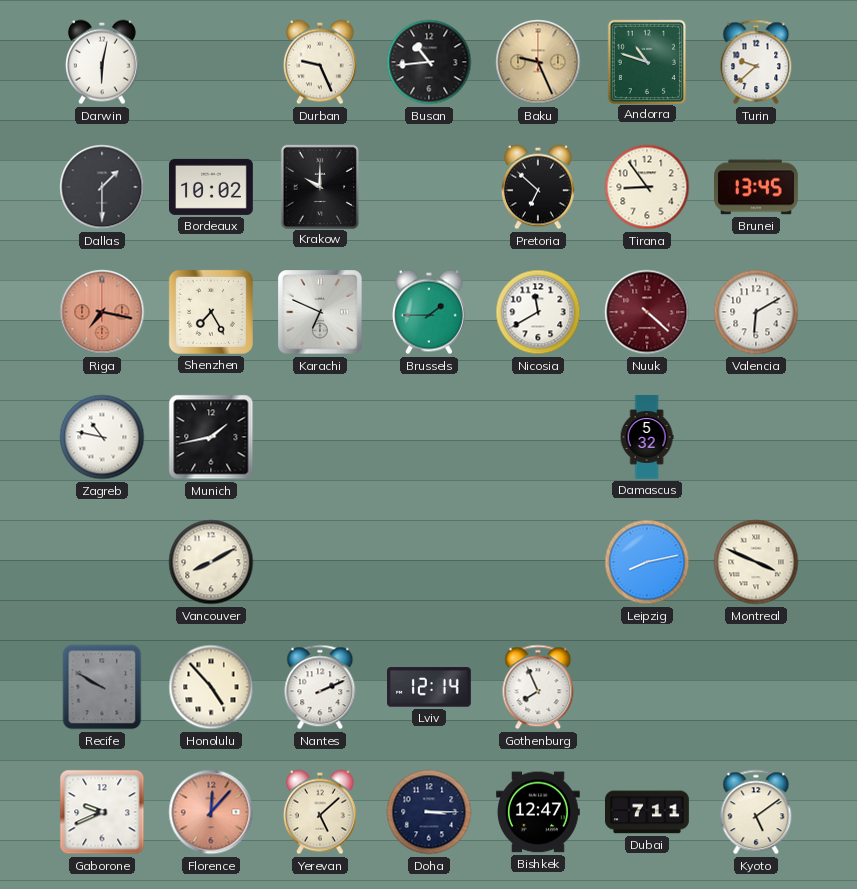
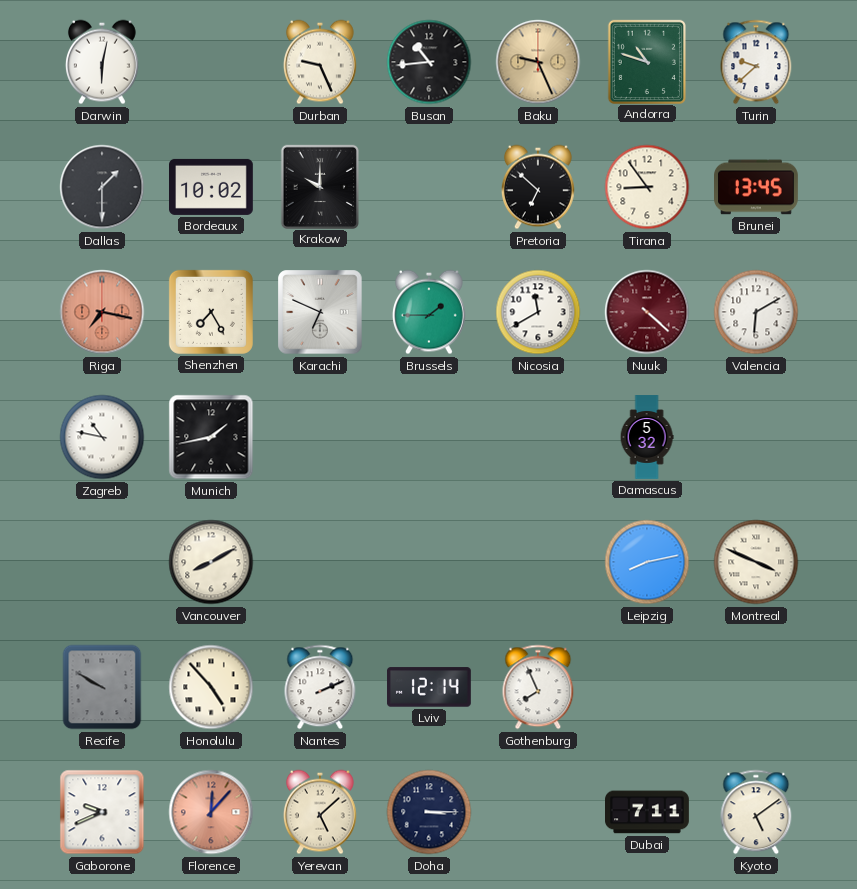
Bishkek: 12:47 -> none
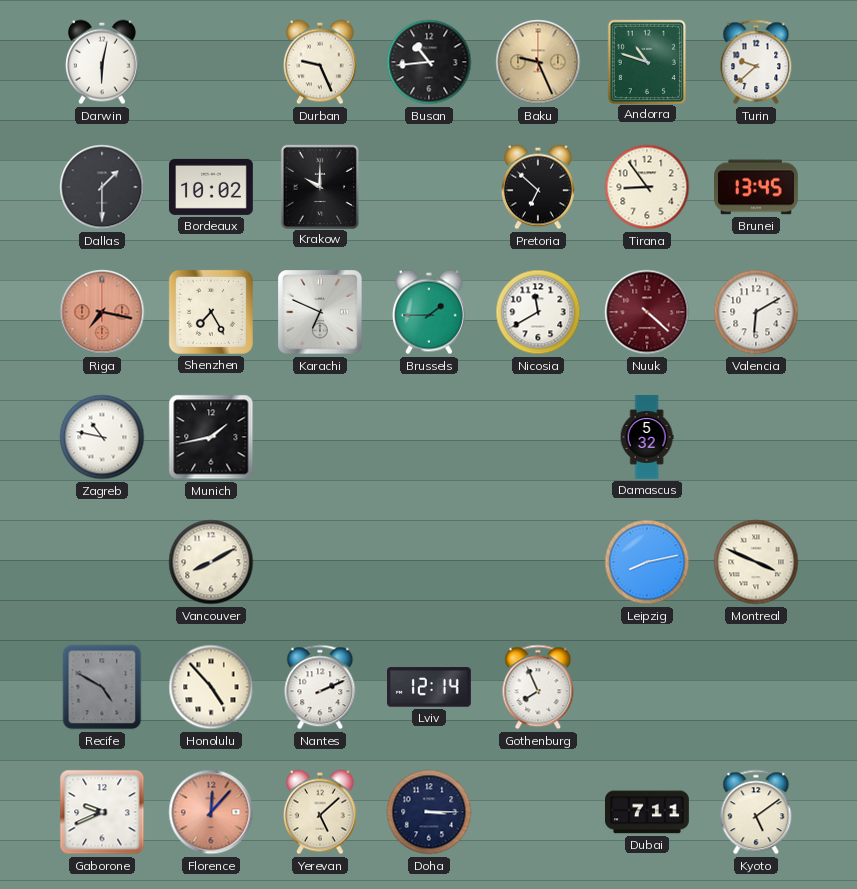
Recife: 9:50 -> 4:50
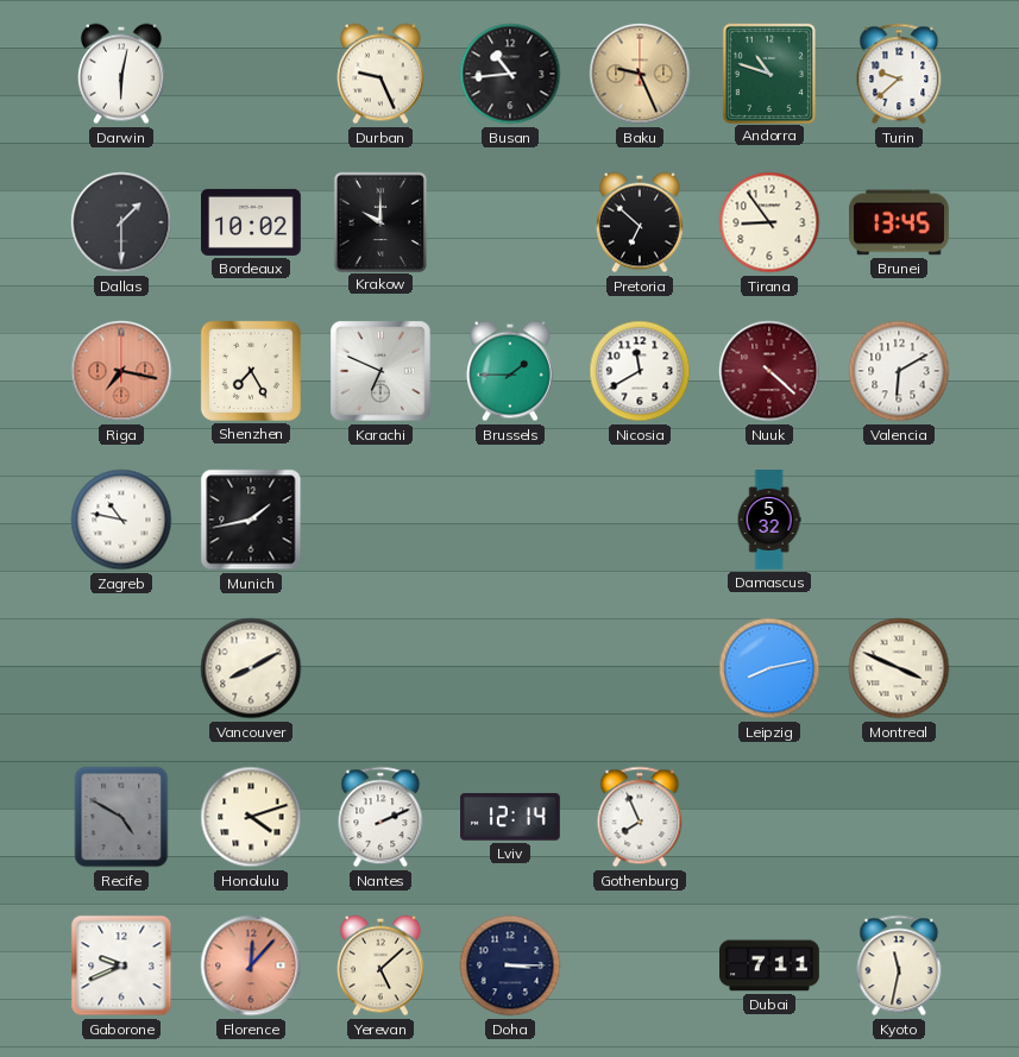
Honolulu: 4:53 -> 4:12
Kyoto: 5:09 -> 11:32
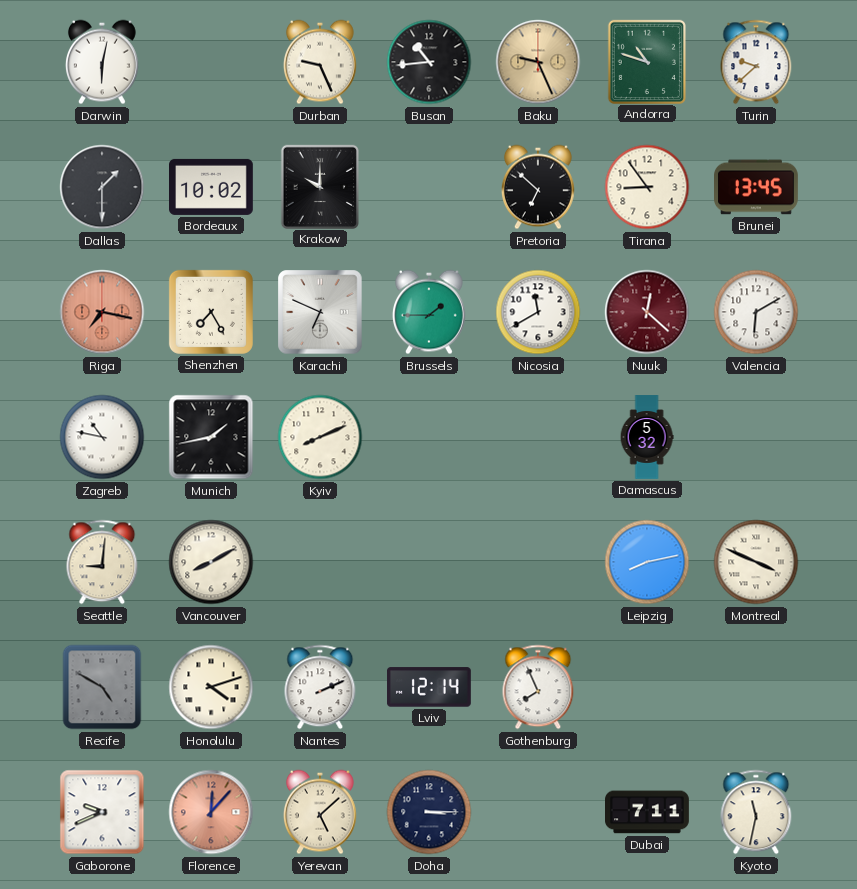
Nuuk: 4:22 -> 12:22
Kyiv: none -> 8:11
Seattle: none -> 9:01
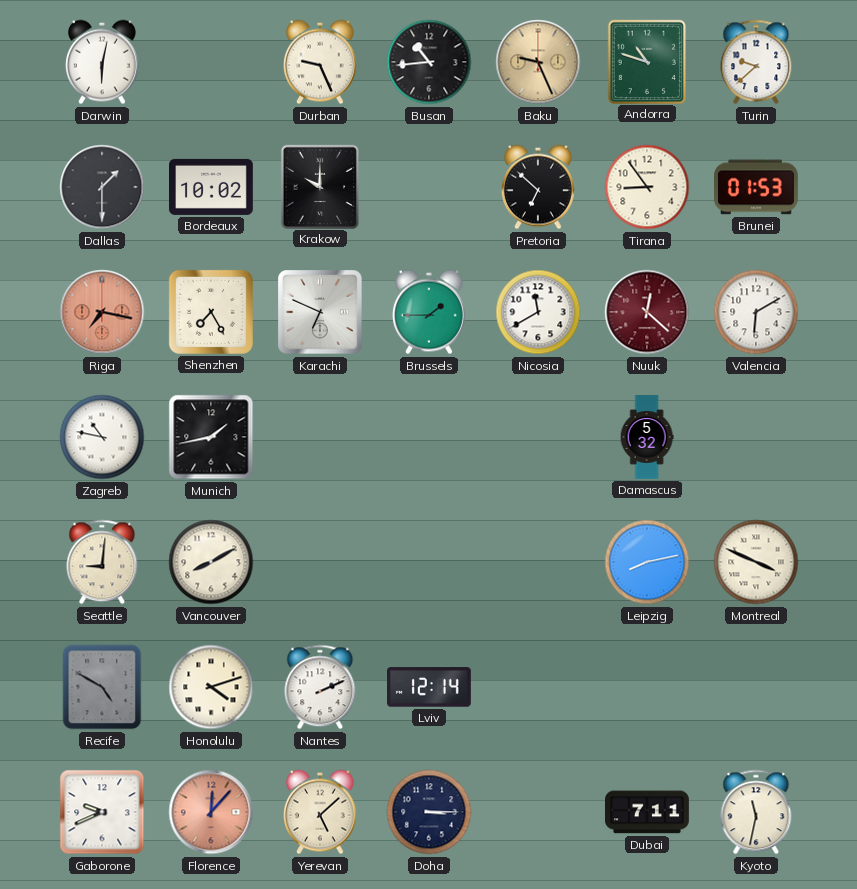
Brunei: 13:45 -> 01:53
Kyiv: 8:11 -> none
Gothenburg: 7:56 -> none
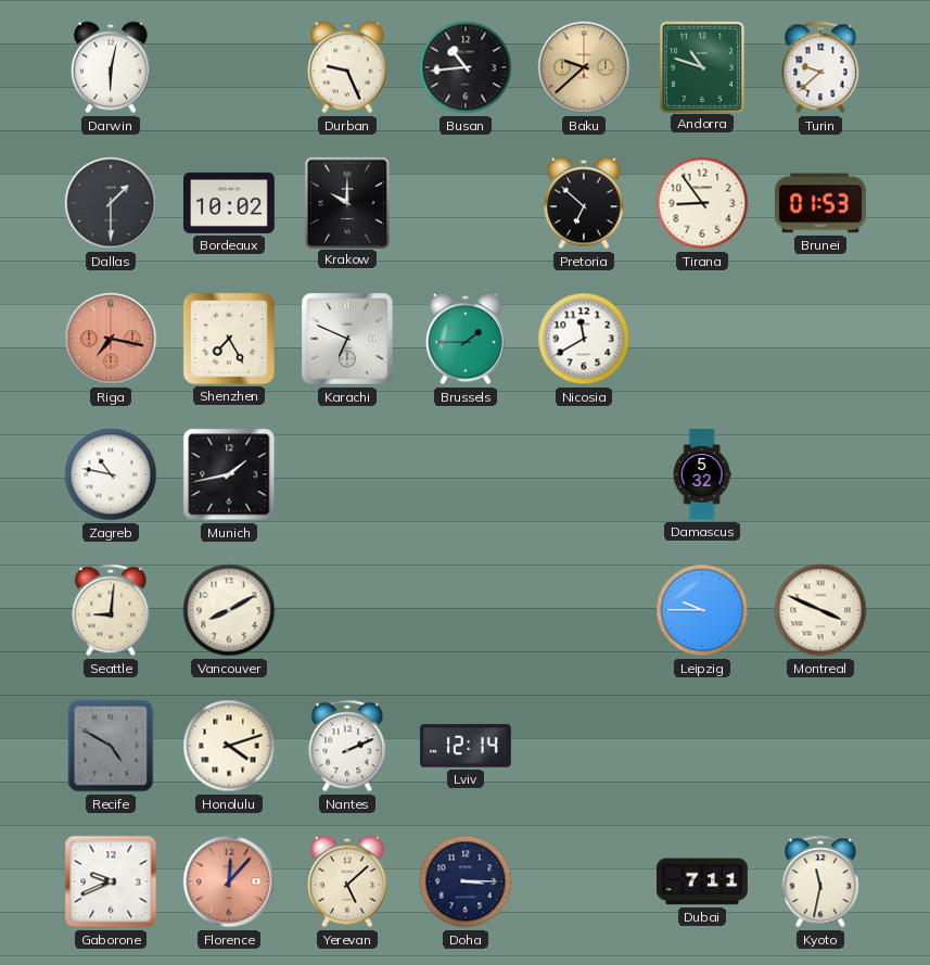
Baku: 9:26 -> 9:38
Nuuk: 12:22 -> none
Valencia: 6:10 -> none
Leipzig: 8:13 -> 9:45
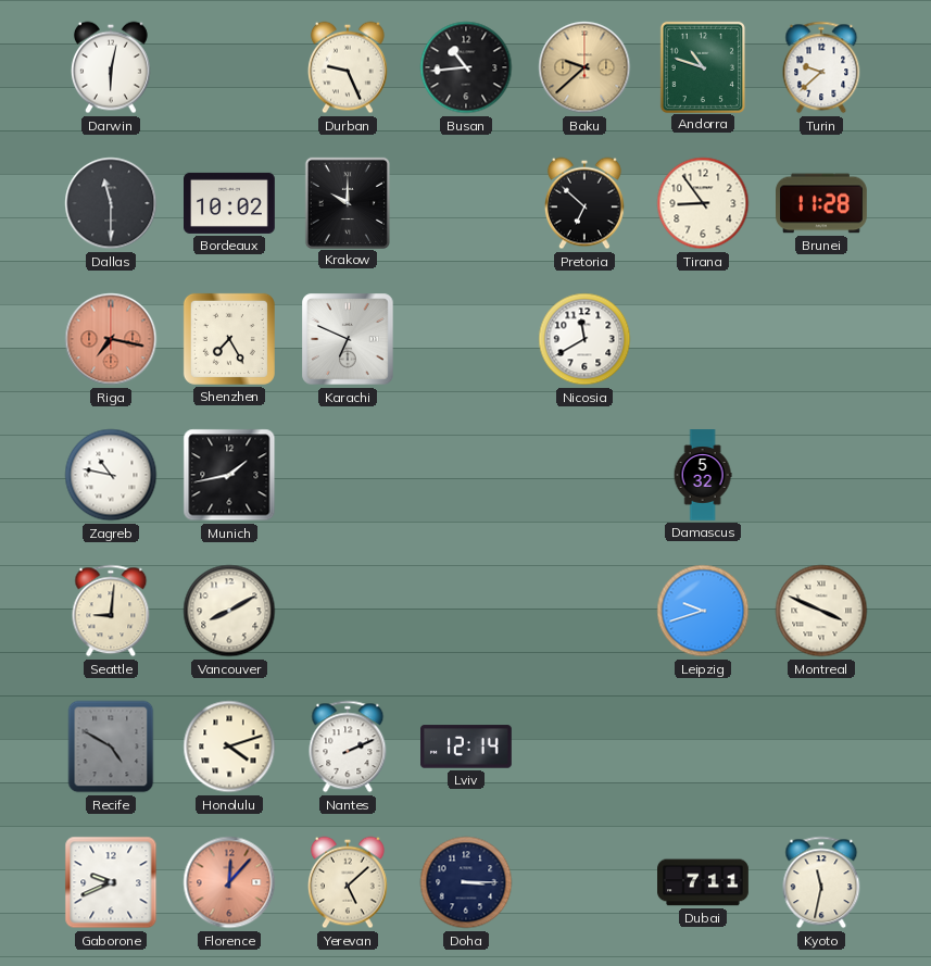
Dallas: 1:30 -> 11:30
Brunei: 01:53 -> 11:28
Brussels: 1:45 -> none
Leipzig: 9:45 -> 9:42
